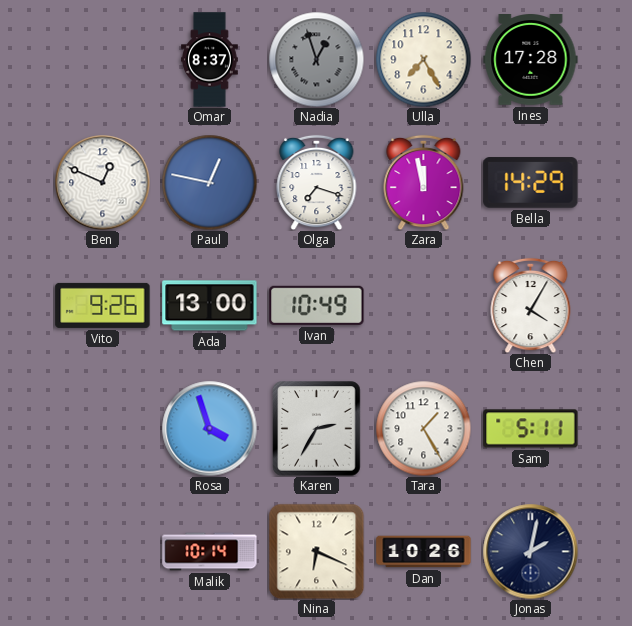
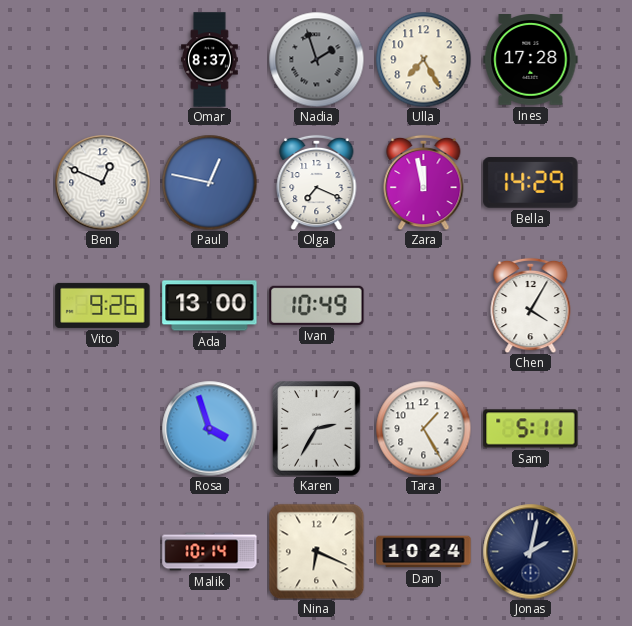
Nadia: 12:57 -> 1:57
Olga: 7:18 -> 7:19
Dan: 10:26 -> 10:24
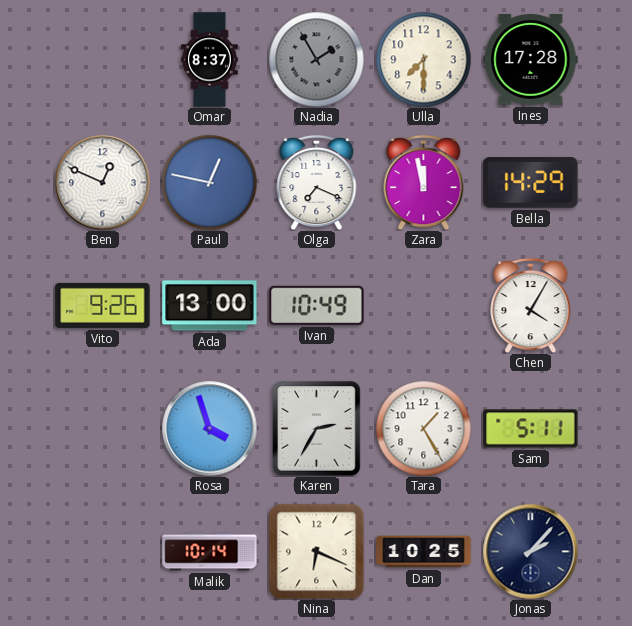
Nadia: 1:57 -> 1:55
Ulla: 7:25 -> 7:30
Dan: 10:24 -> 10:25
Jonas: 2:02 -> 2:07
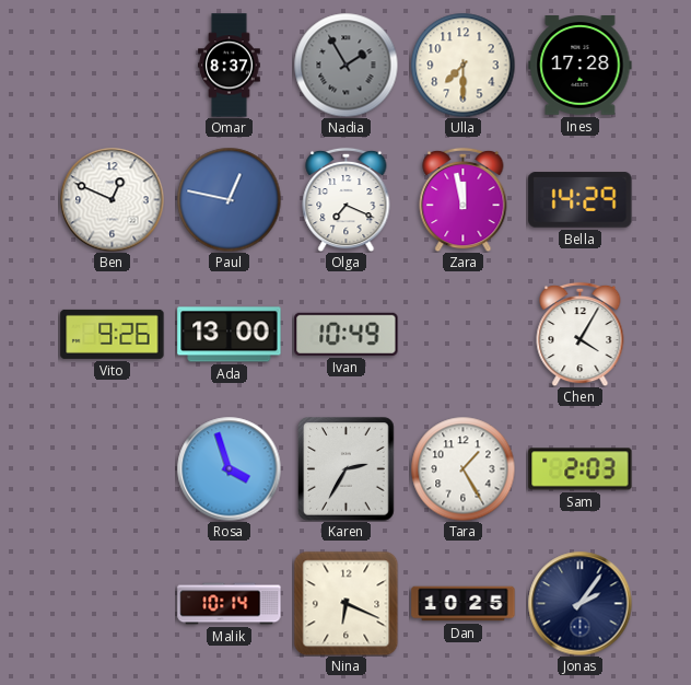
Sam: 5:11 -> 2:03
Jonas: 2:07 -> 2:06
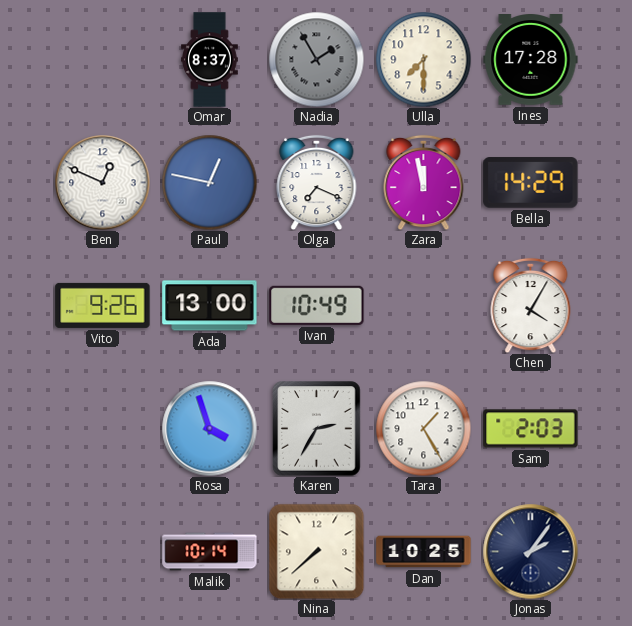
Nina: 6:19 -> 7:38
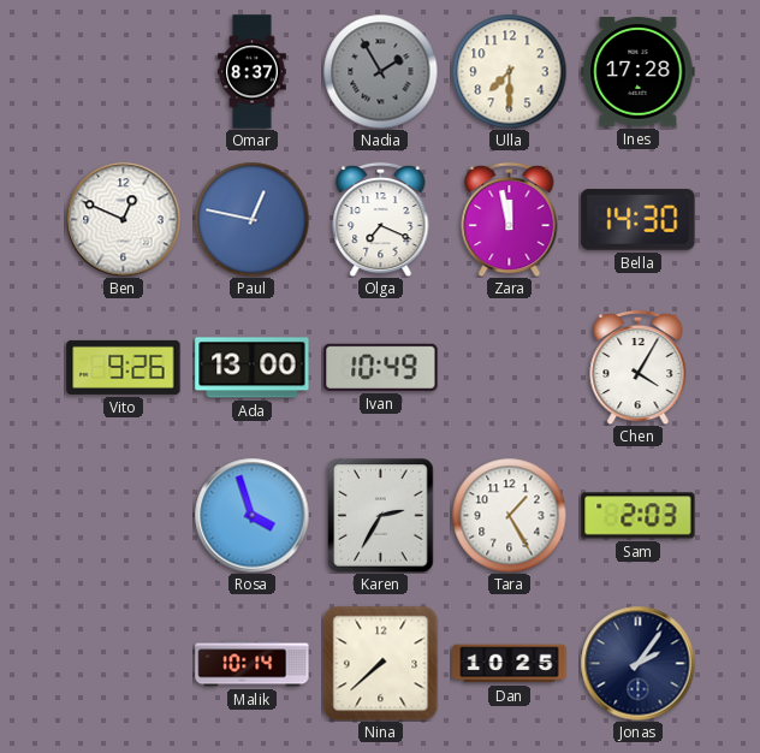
Bella: 14:29 -> 14:30
